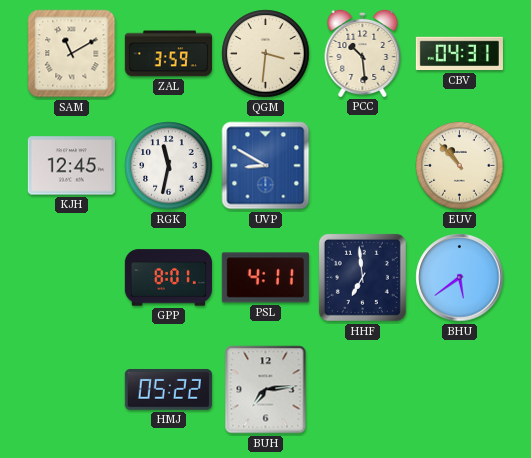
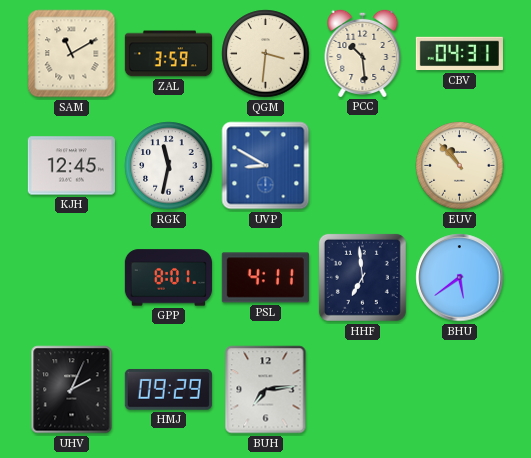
UHV: none -> 2:04
HMJ: 05:22 -> 09:29
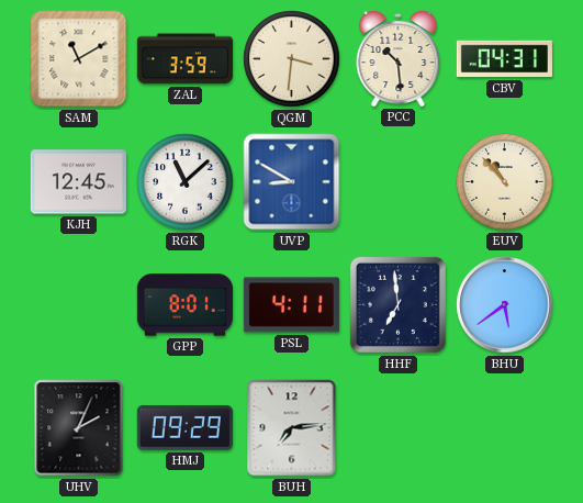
RGK: 11:32 -> 11:08
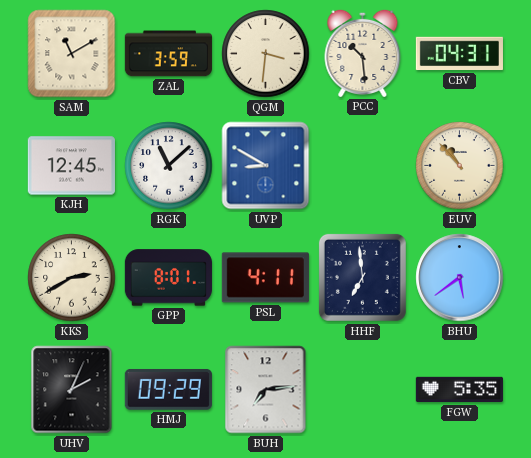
KKS: none -> 2:40
FGW: none -> 5:35
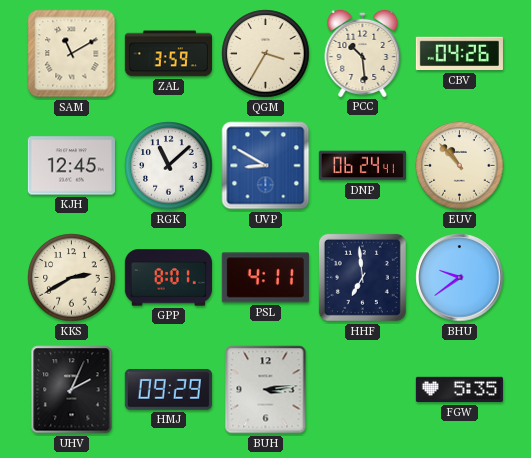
QGM: 3:31 -> 3:35
CBV: 04:31 -> 04:26
DNP: none -> 06:24
BHU: 5:39 -> 9:39
BUH: 7:14 -> 3:14
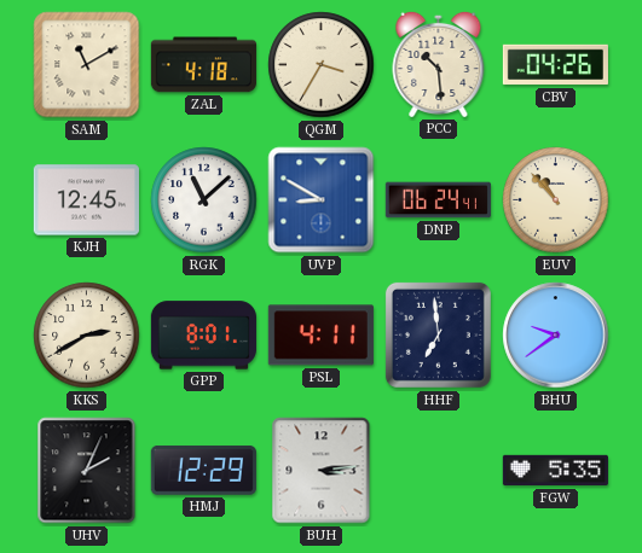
ZAL: 3:59 -> 4:18
HMJ: 09:29 -> 12:29
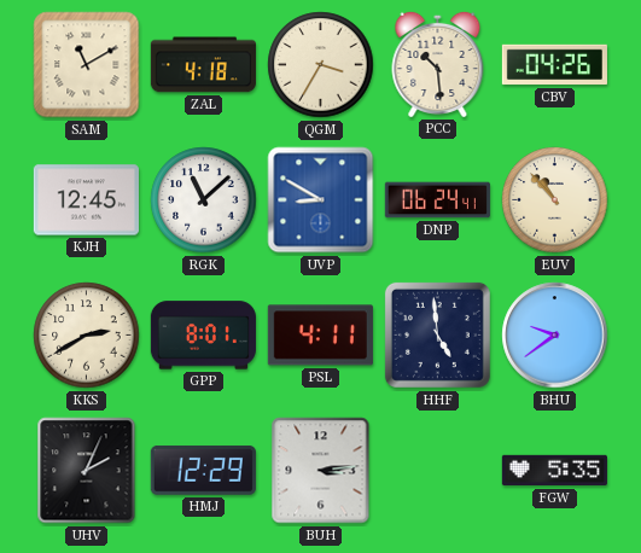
HHF: 6:59 -> 4:59
